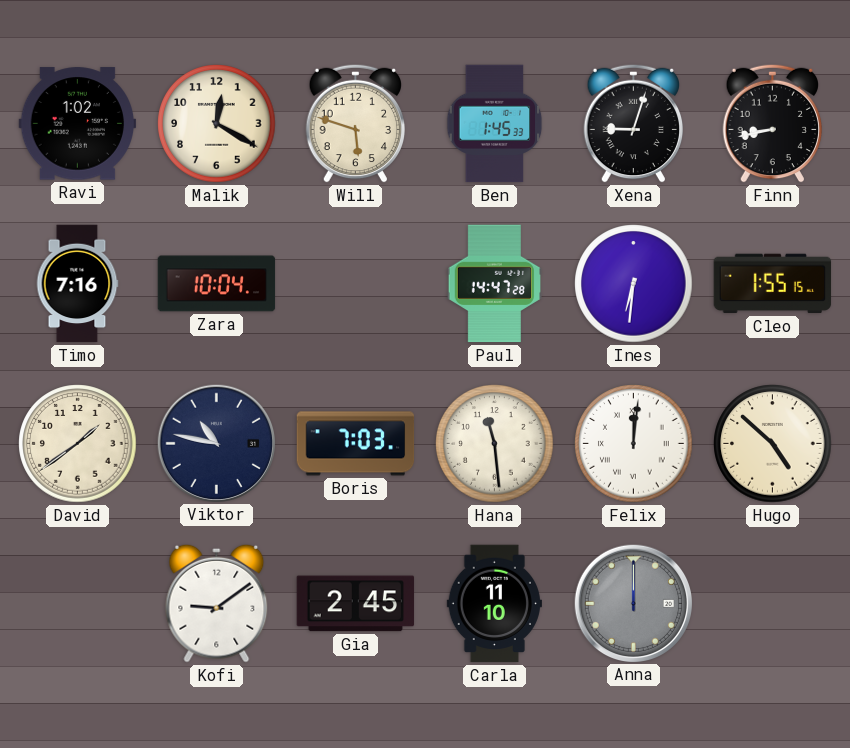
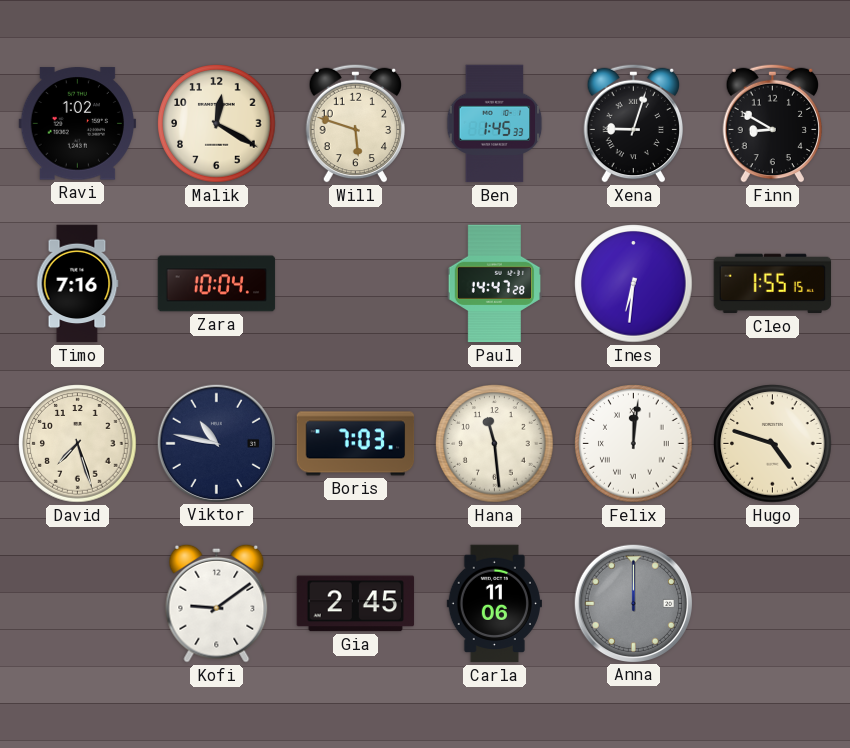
Finn: 8:43 -> 8:50
David: 1:39 -> 7:27
Hugo: 4:52 -> 4:48
Carla: 11:10 -> 11:06
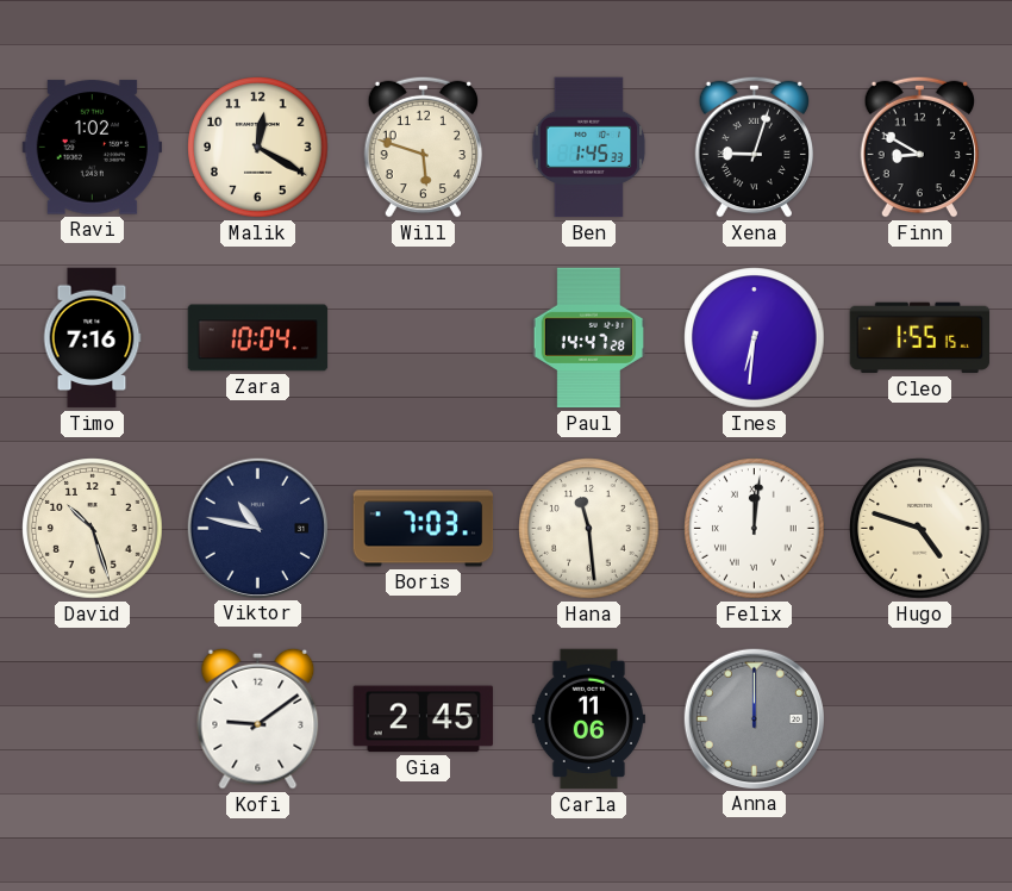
David: 7:27 -> 10:27
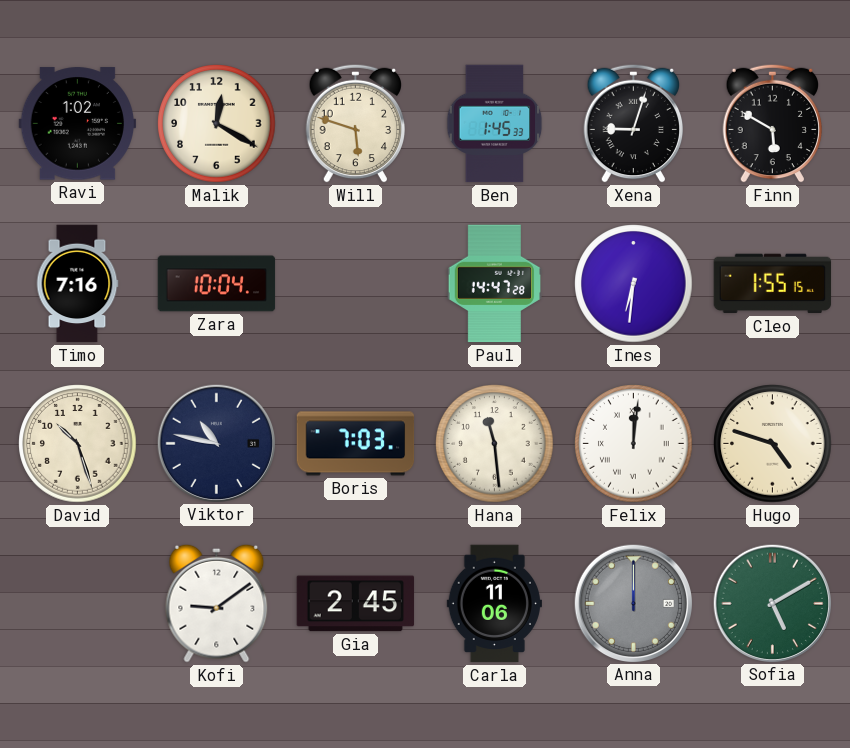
Finn: 8:50 -> 5:50
Sofia: none -> 5:10
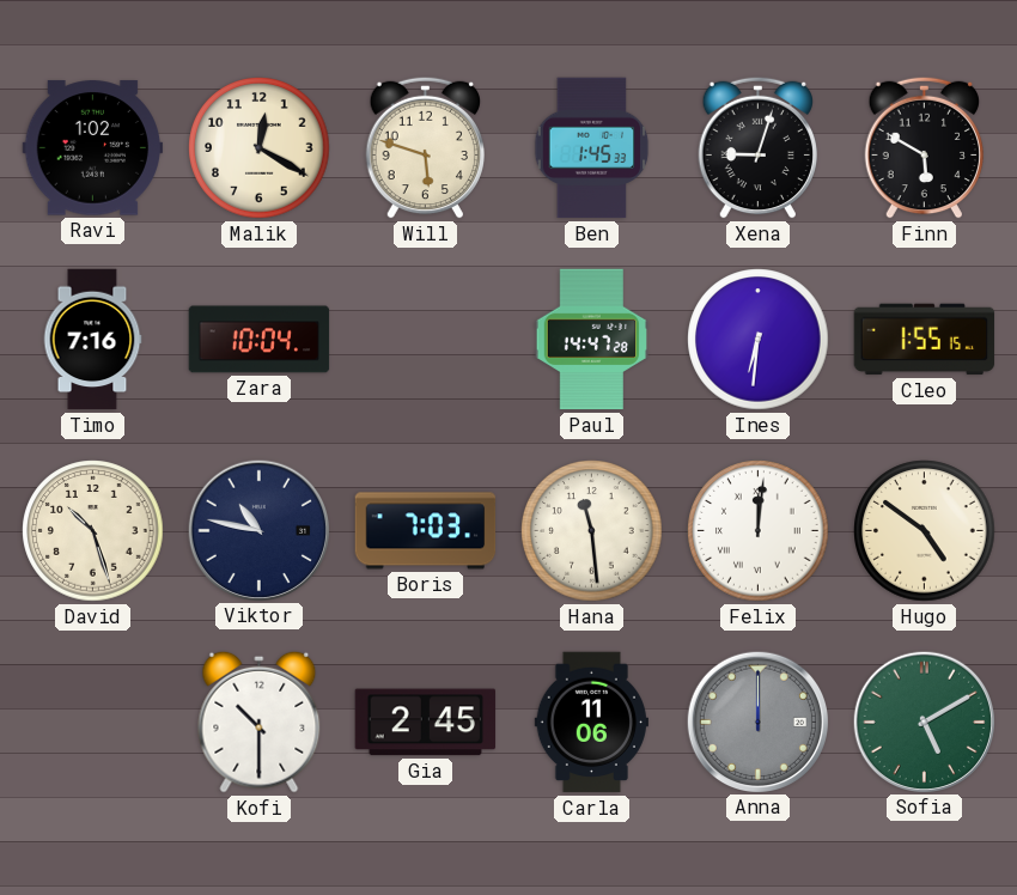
Hugo: 4:48 -> 4:51
Kofi: 9:09 -> 10:30
